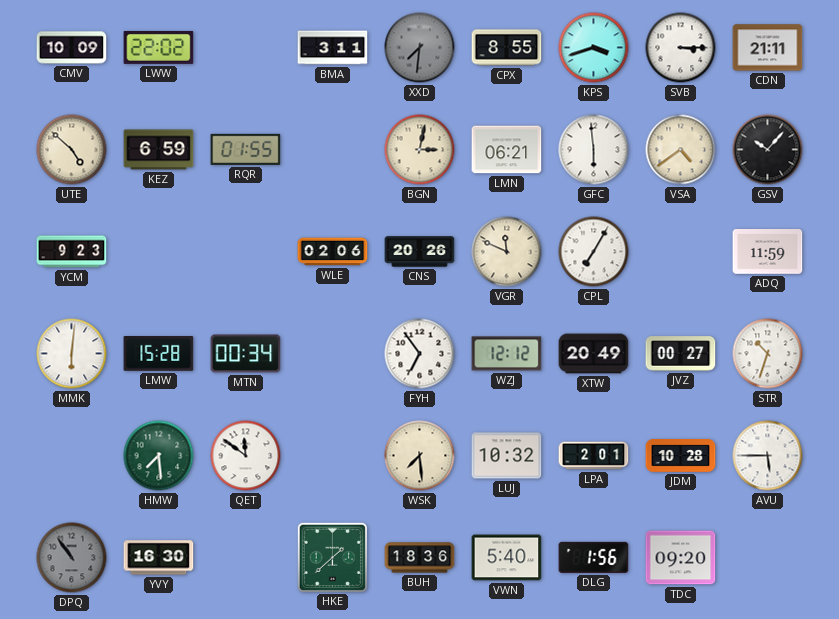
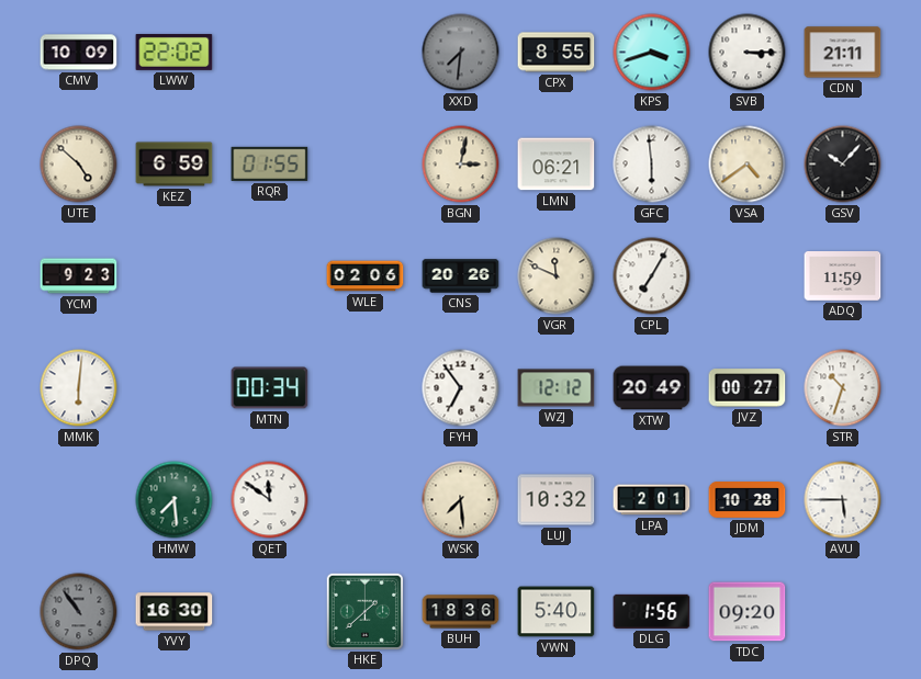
BMA: 3:11 -> none
LMW: 15:28 -> none
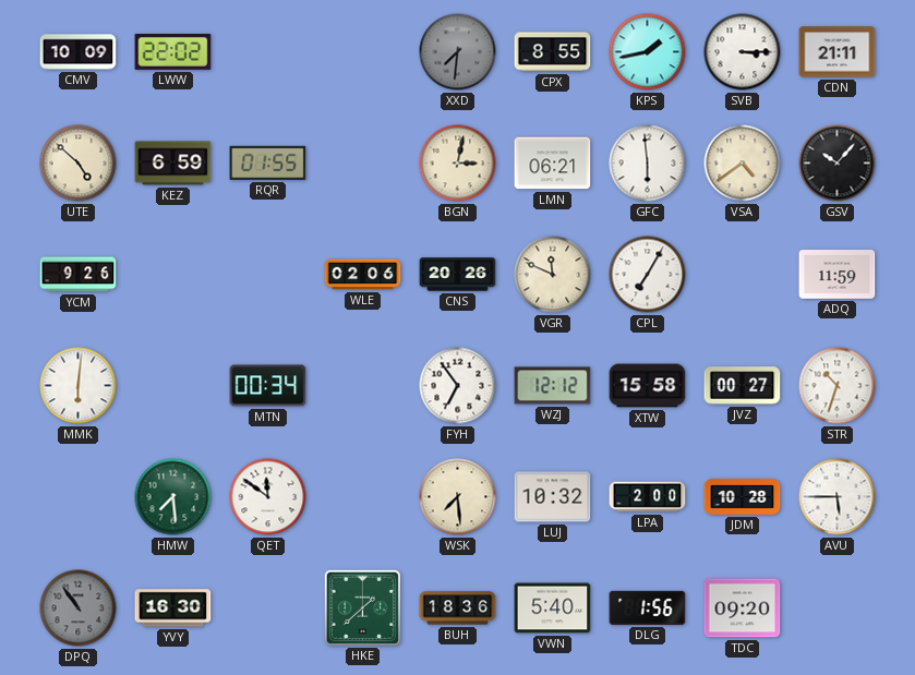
KPS: 3:42 -> 1:43
YCM: 9:23 -> 9:26
XTW: 20:49 -> 15:58
LPA: 2:01 -> 2:00
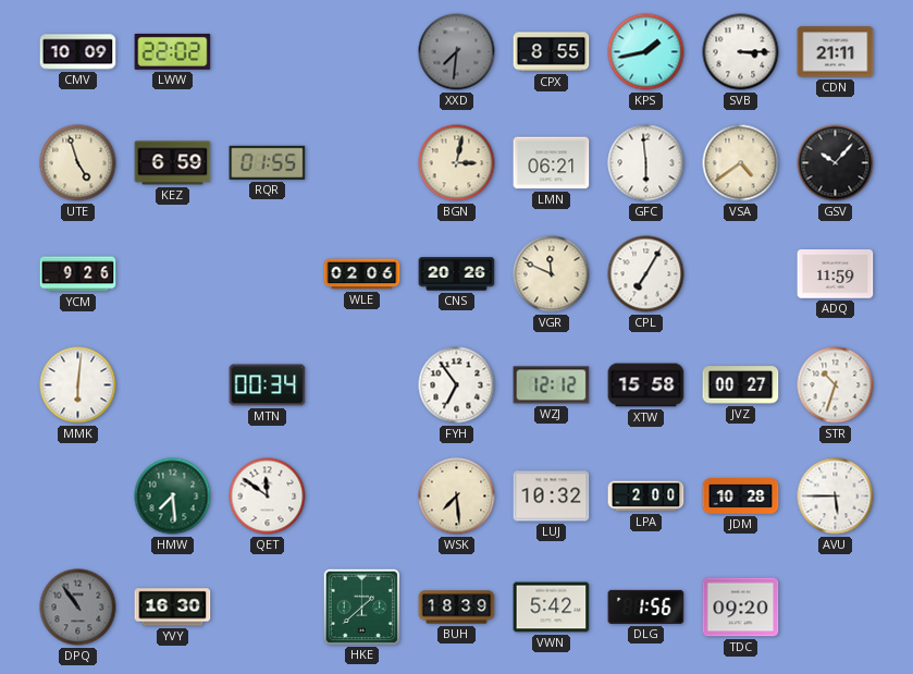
UTE: 4:52 -> 4:57
BUH: 18:36 -> 18:39
VWN: 5:40 -> 5:42
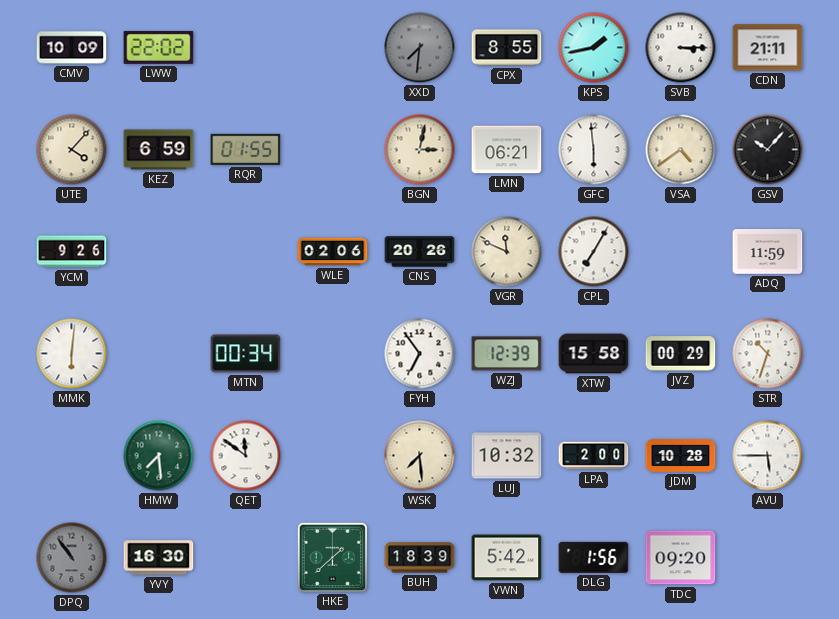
UTE: 4:57 -> 4:07
WZJ: 12:12 -> 12:39
JVZ: 00:27 -> 00:29
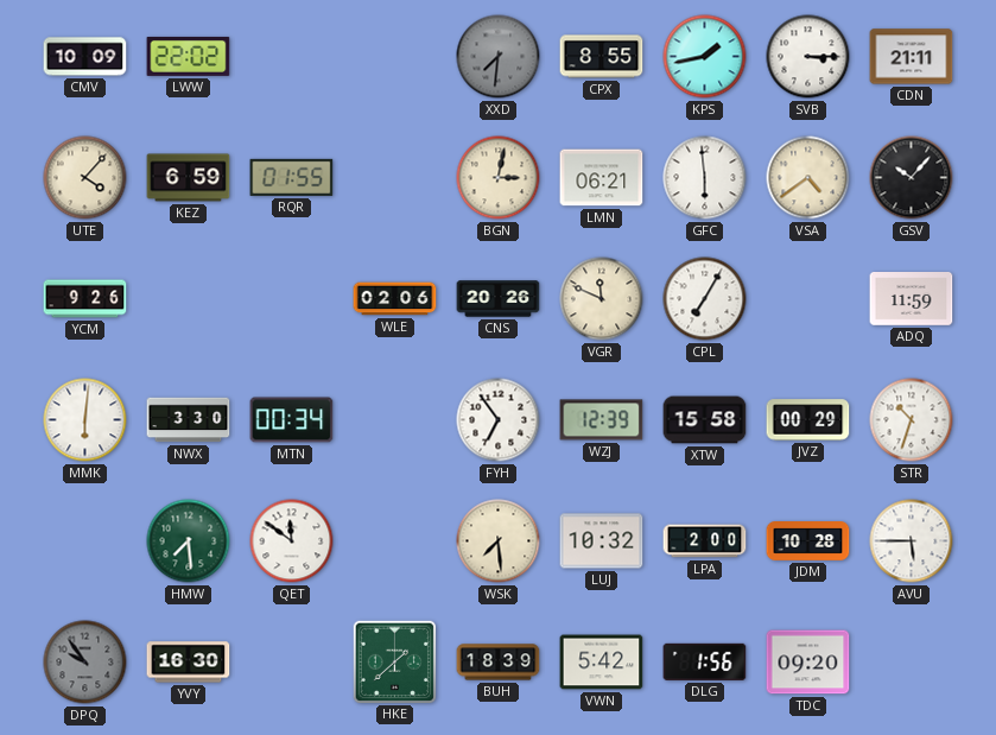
NWX: none -> 3:30
DPQ: 10:54 -> 9:54
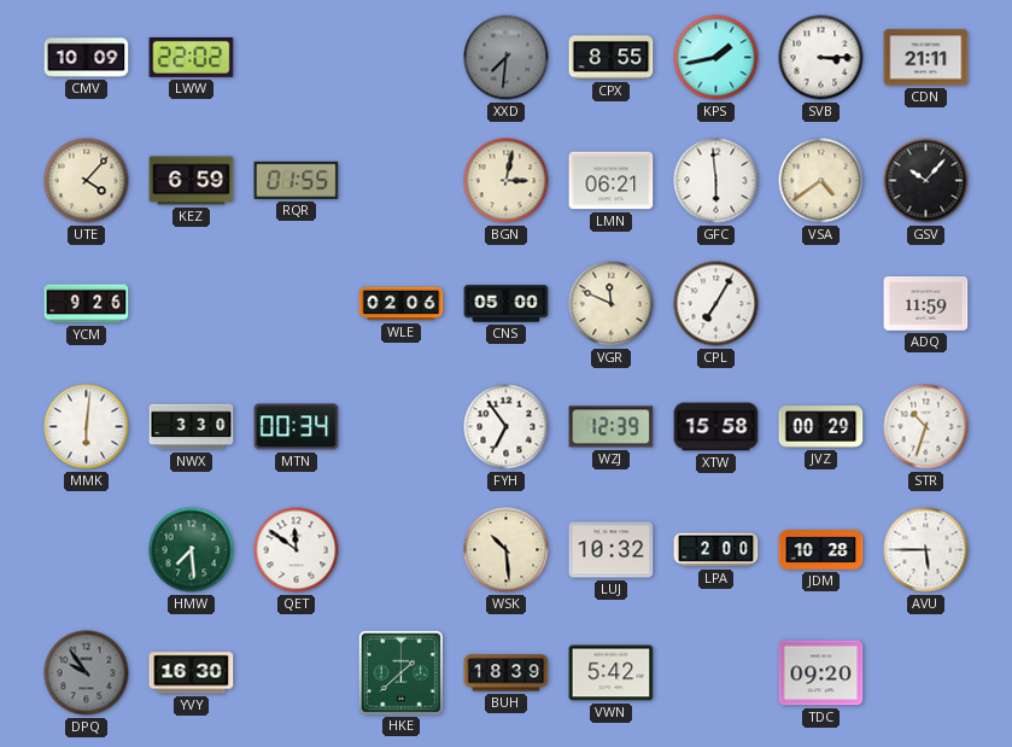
CNS: 20:26 -> 05:00
WSK: 7:29 -> 10:29
DLG: 1:56 -> none
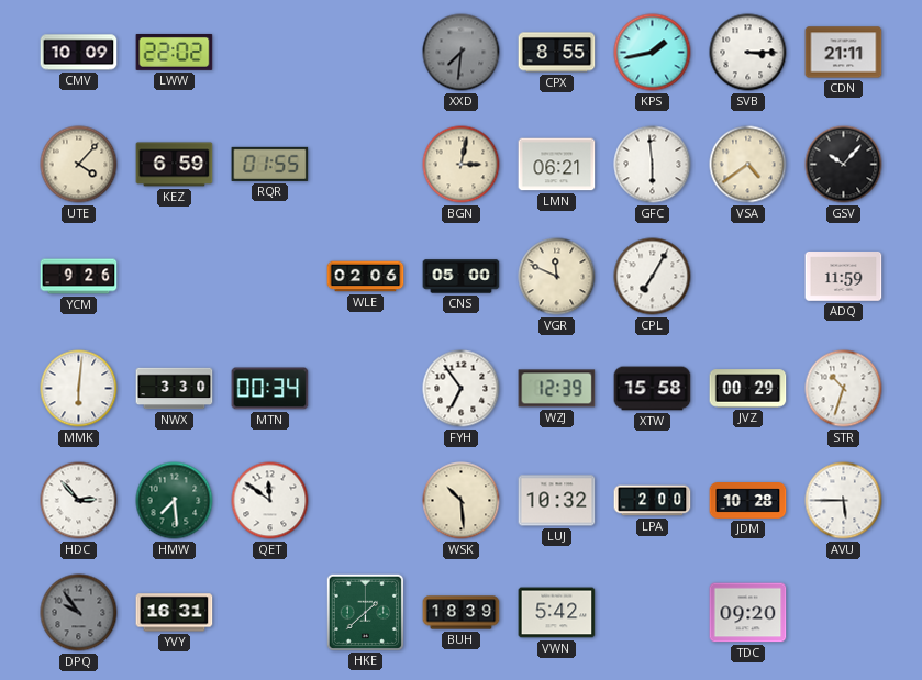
HDC: none -> 2:53
YVY: 16:30 -> 16:31
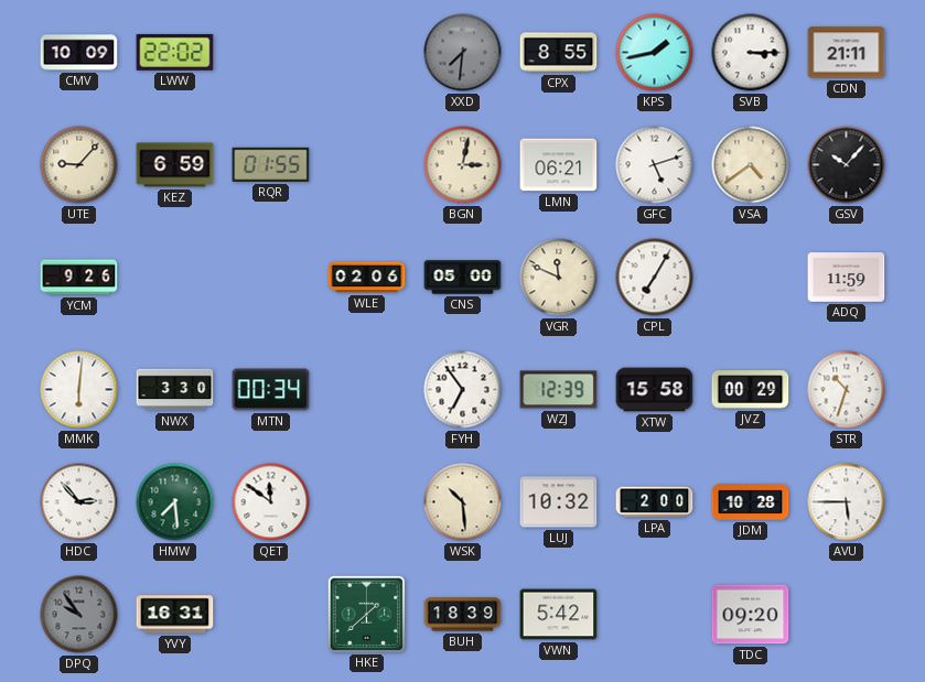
UTE: 4:07 -> 9:07
GFC: 5:59 -> 5:12
